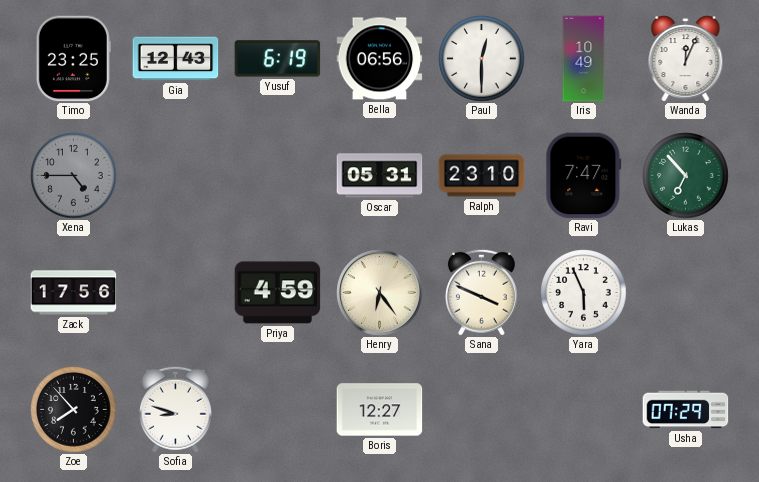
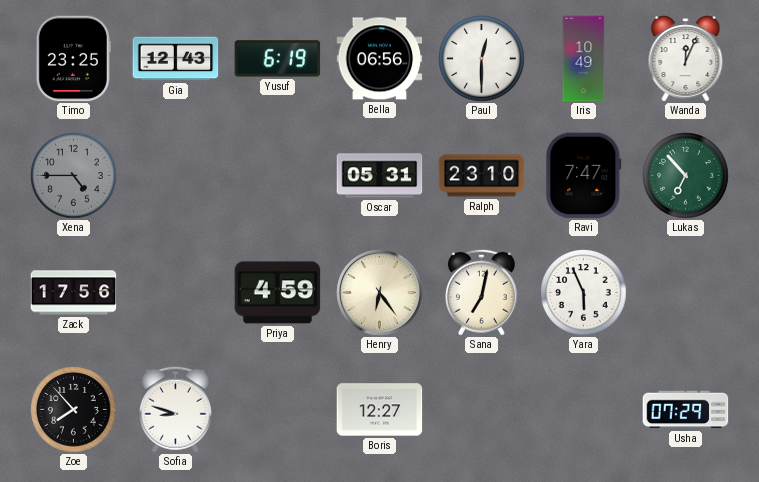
Sana: 3:49 -> 7:02
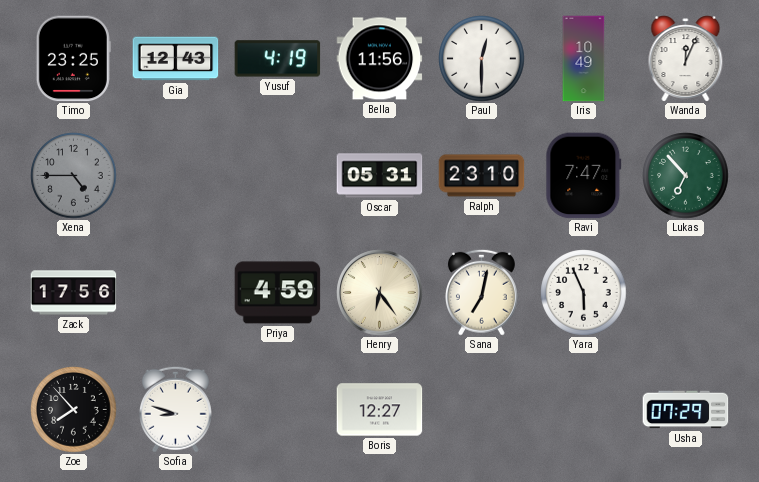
Yusuf: 6:19 -> 4:19
Bella: 06:56 -> 11:56
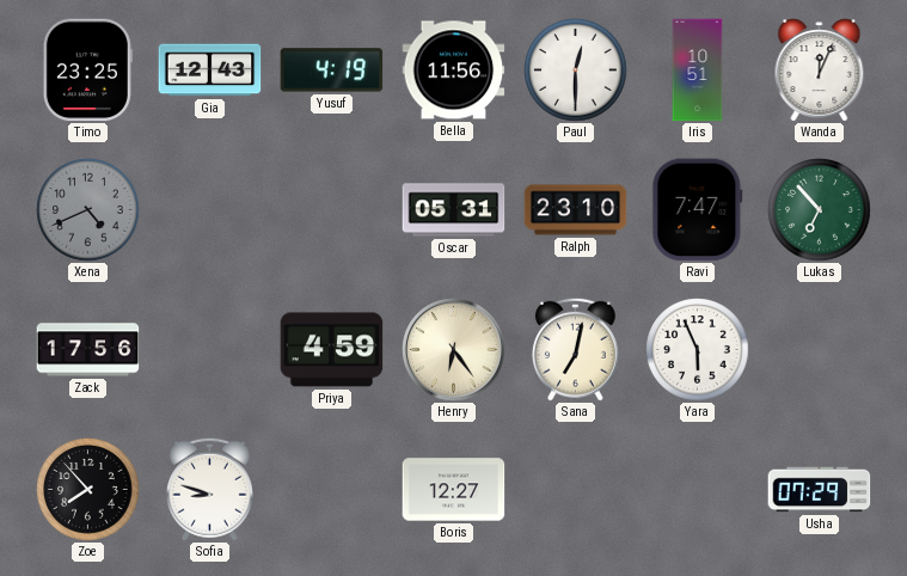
Iris: 10:49 -> 10:51
Xena: 4:45 -> 4:41
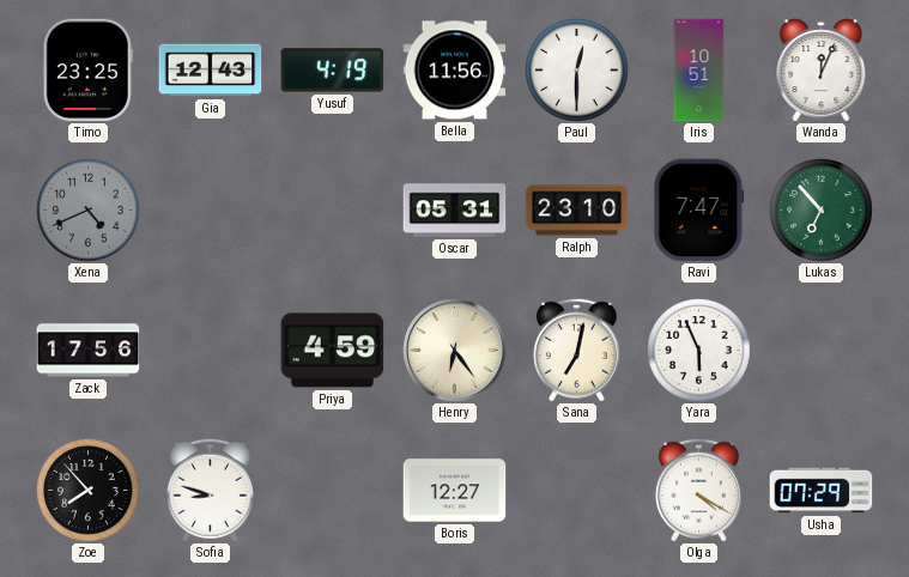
Olga: none -> 4:20
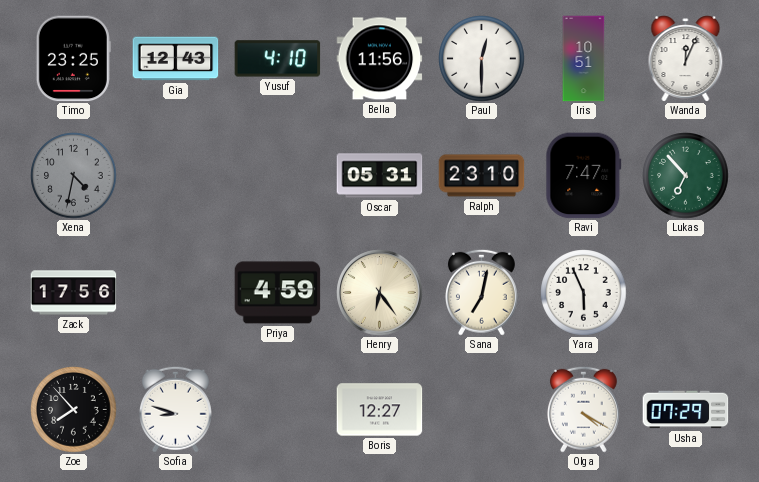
Yusuf: 4:19 -> 4:10
Xena: 4:41 -> 4:32
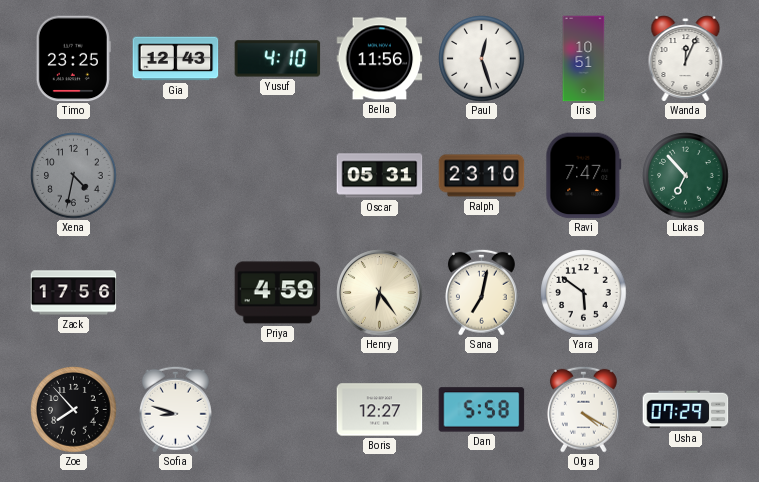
Paul: 12:30 -> 12:27
Yara: 5:56 -> 5:51
Dan: none -> 5:58
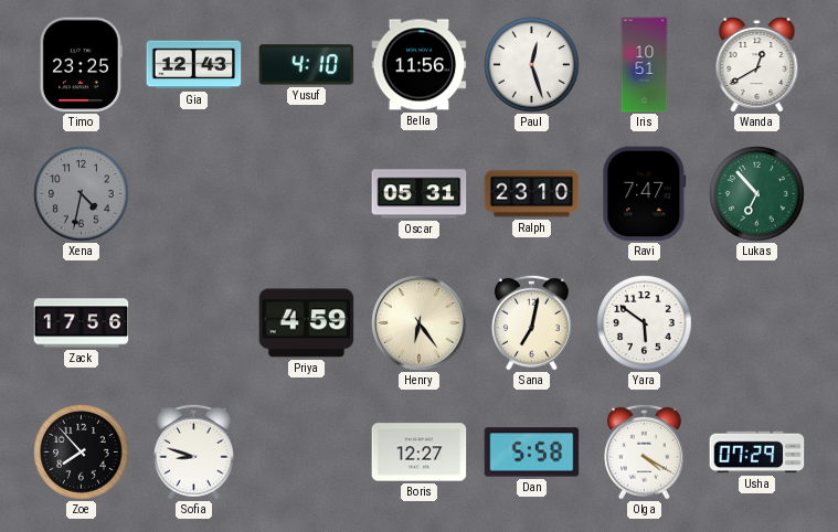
Wanda: 12:04 -> 12:40
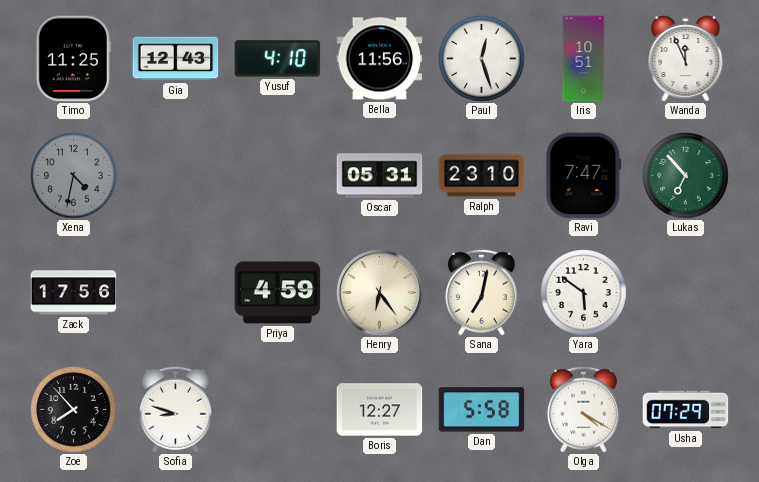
Timo: 23:25 -> 11:25
Wanda: 12:40 -> 11:56
